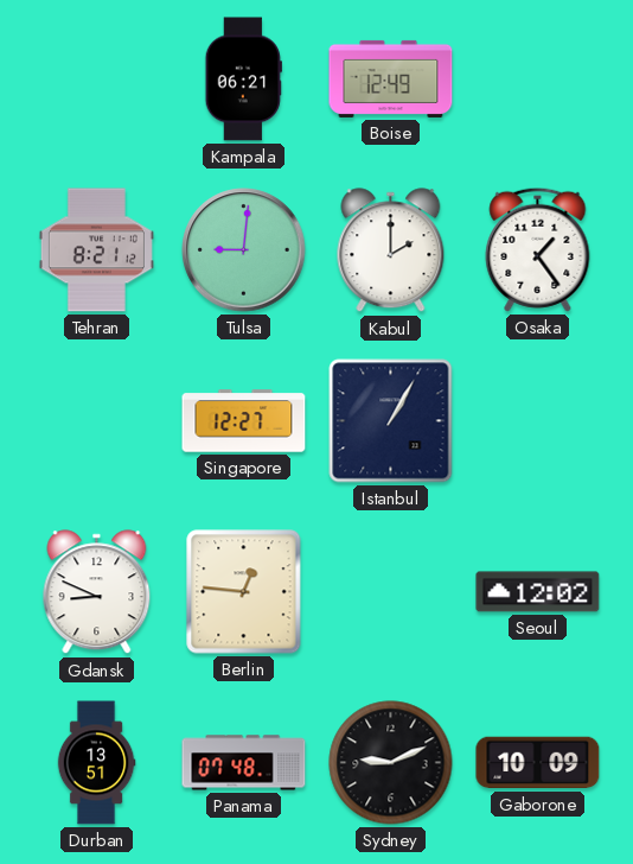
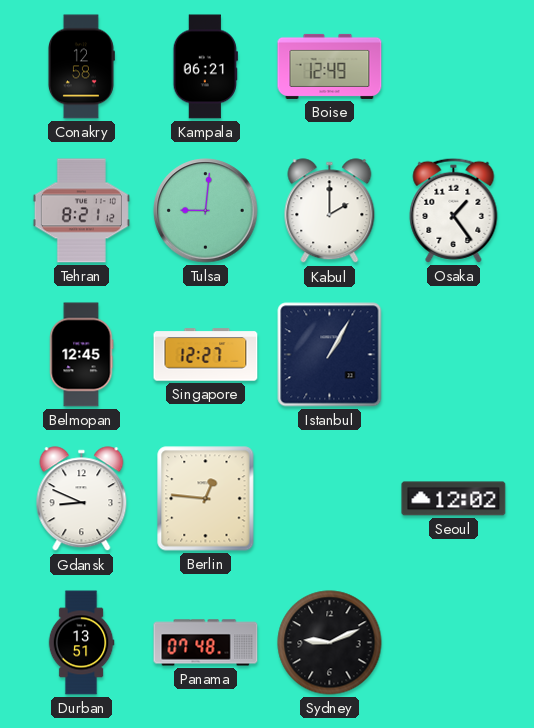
Conakry: none -> 12:58
Belmopan: none -> 12:45
Gaborone: 10:09 -> none
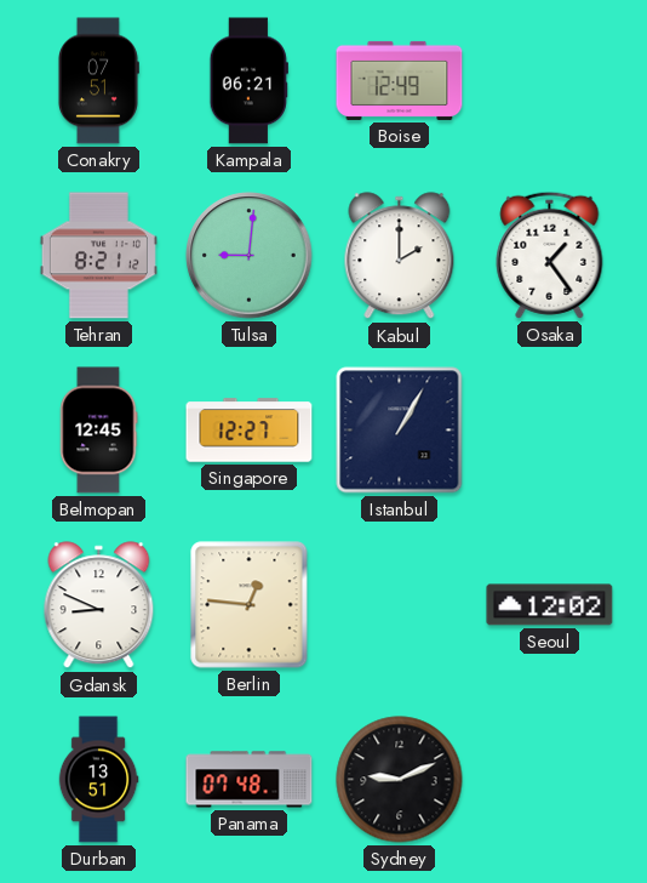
Conakry: 12:58 -> 07:51
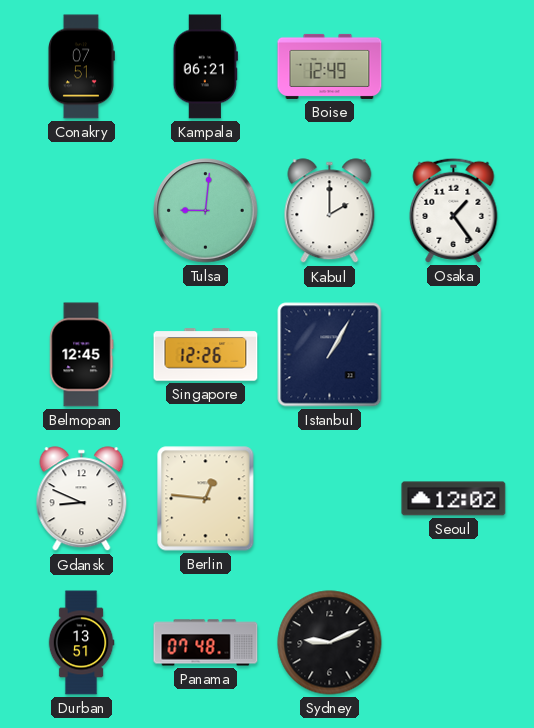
Tehran: 8:21 -> none
Singapore: 12:27 -> 12:26
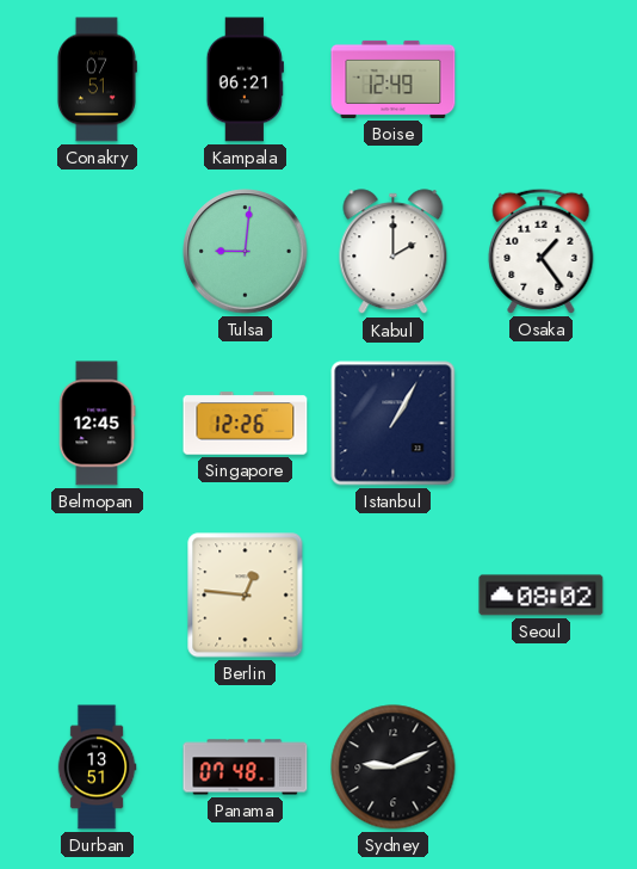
Gdansk: 8:49 -> none
Seoul: 12:02 -> 08:02
